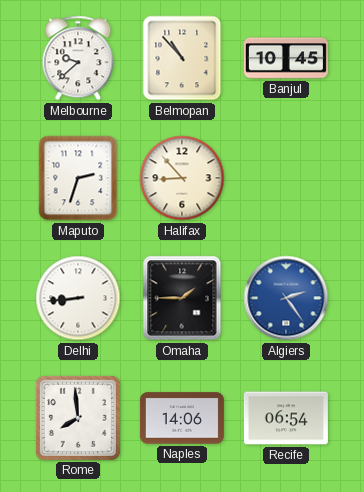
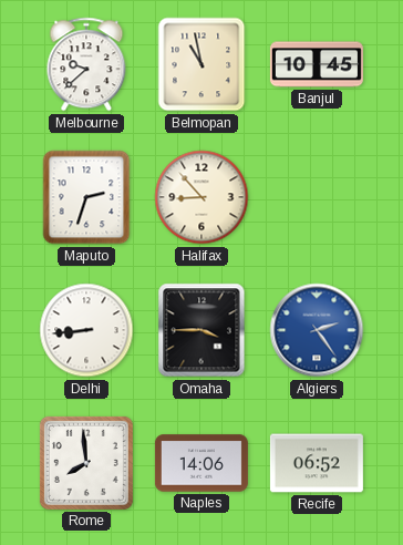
Belmopan: 10:53 -> 10:58
Omaha: 1:45 -> 3:45
Recife: 06:54 -> 06:52
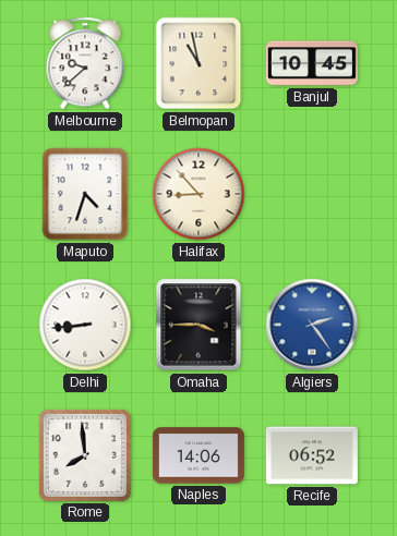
Maputo: 2:33 -> 4:33
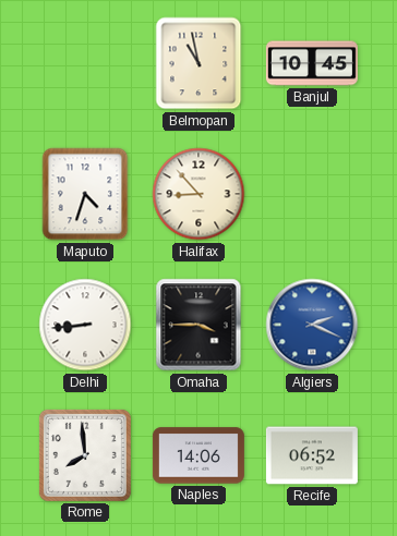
Melbourne: 9:38 -> none
Algiers: 2:24 -> 2:19
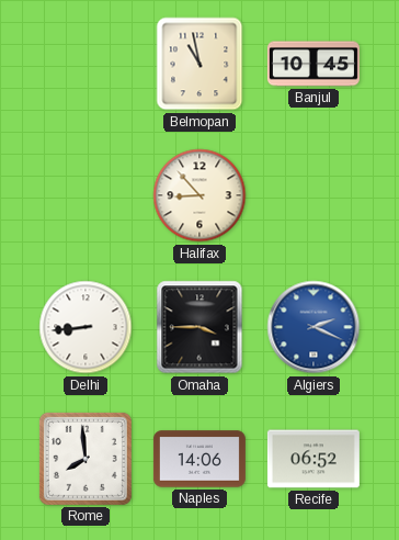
Maputo: 4:33 -> none
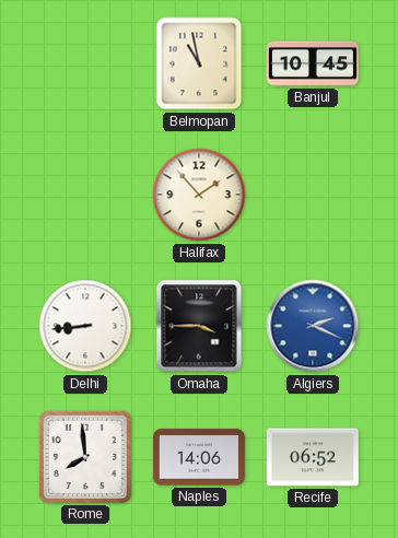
Halifax: 8:53 -> 1:53
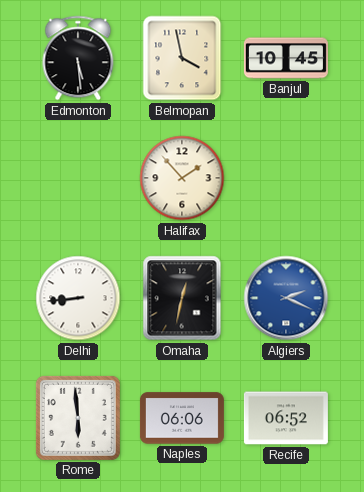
Edmonton: none -> 5:29
Belmopan: 10:58 -> 3:58
Omaha: 3:45 -> 12:32
Rome: 7:59 -> 5:59
Naples: 14:06 -> 06:06
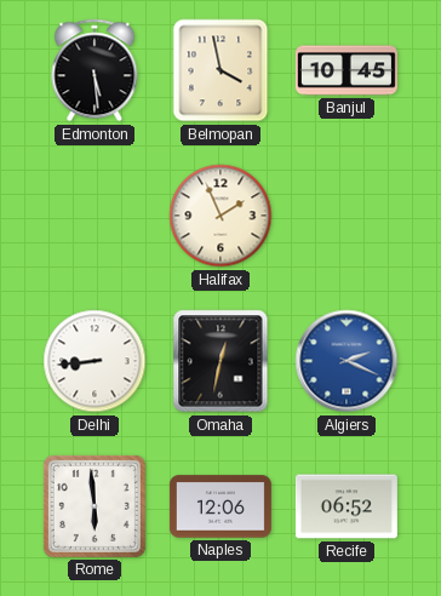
Halifax: 1:53 -> 1:56
Naples: 06:06 -> 12:06
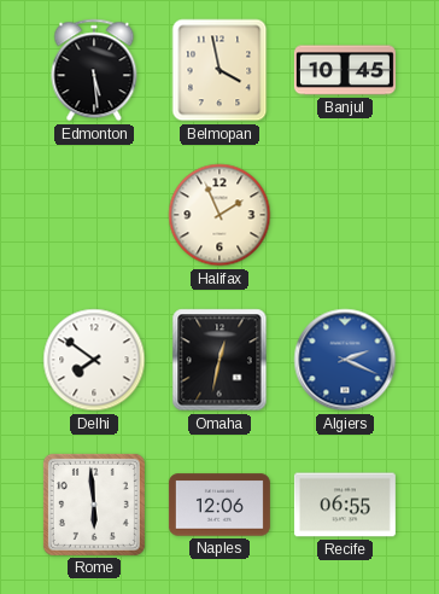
Delhi: 8:44 -> 7:51
Recife: 06:52 -> 06:55
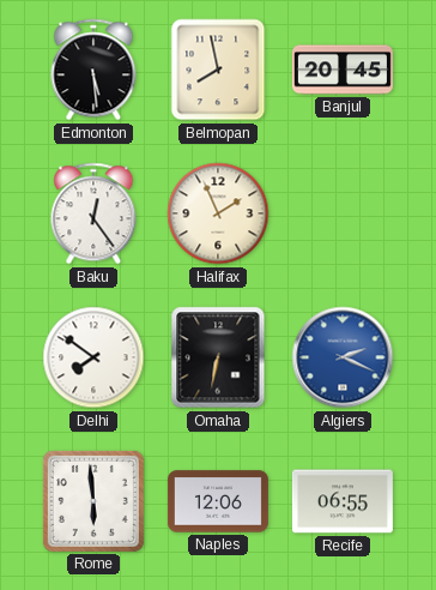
Belmopan: 3:58 -> 7:58
Banjul: 10:45 -> 20:45
Baku: none -> 12:24
Omaha: 12:32 -> 6:32
